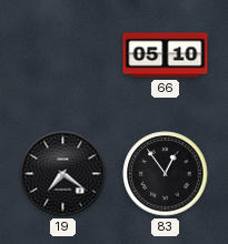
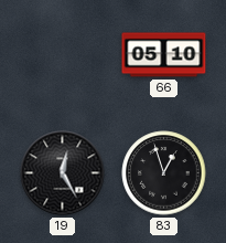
19: 7:21 -> 12:25
83: 12:54 -> 12:57
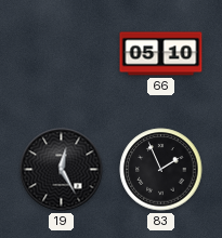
83: 12:57 -> 1:56
